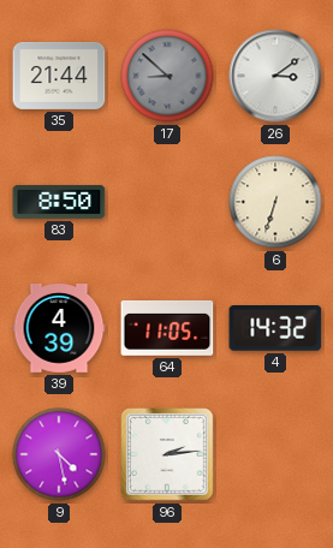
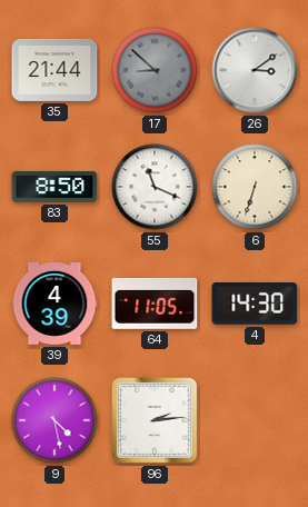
55: none -> 11:19
4: 14:32 -> 14:30
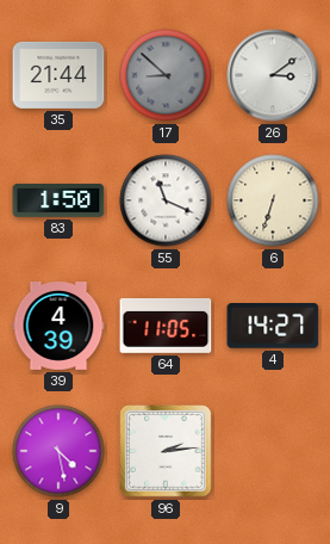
83: 8:50 -> 1:50
4: 14:30 -> 14:27
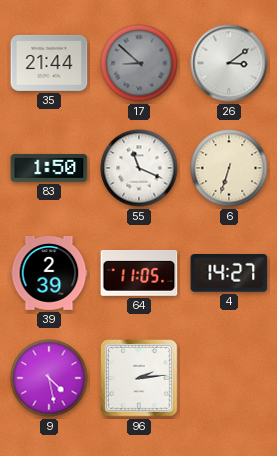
39: 4:39 -> 2:39
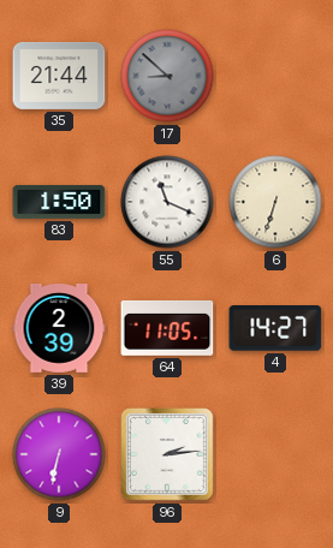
26: 3:09 -> none
9: 4:28 -> 6:32
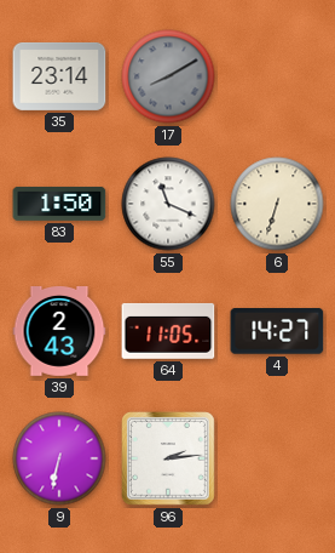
35: 21:44 -> 23:14
17: 8:52 -> 8:10
39: 2:39 -> 2:43
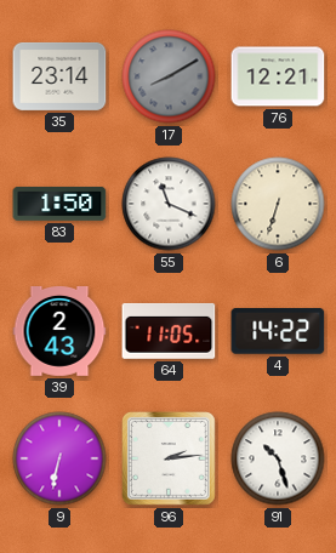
76: none -> 12:21
4: 14:27 -> 14:22
91: none -> 10:27
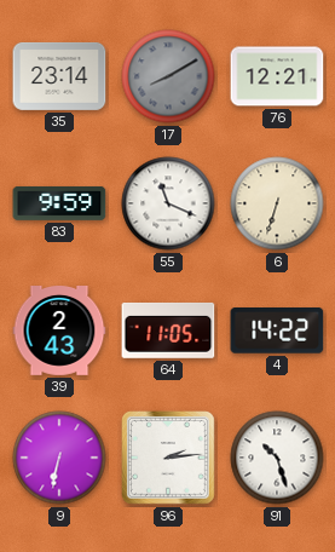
83: 1:50 -> 9:59
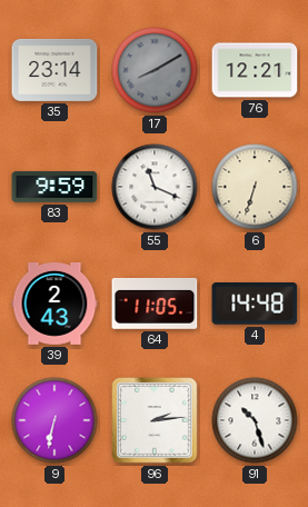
4: 14:22 -> 14:48
